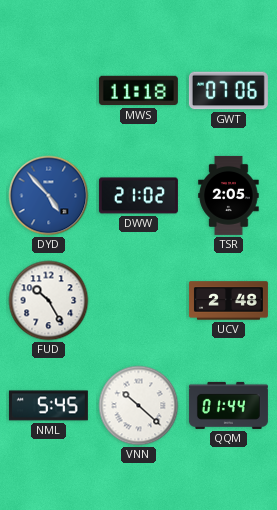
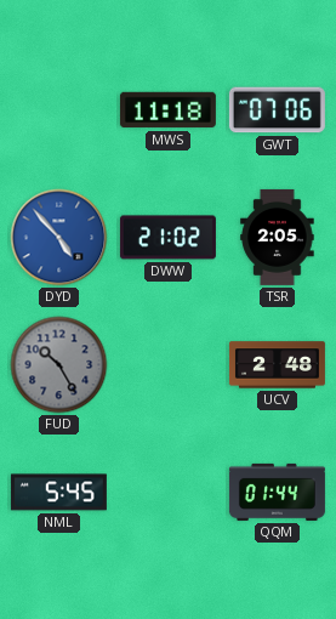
FUD dial: white -> grey
VNN: 10:22 -> none
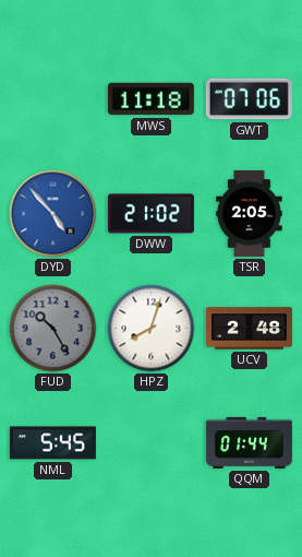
HPZ: none -> 8:03
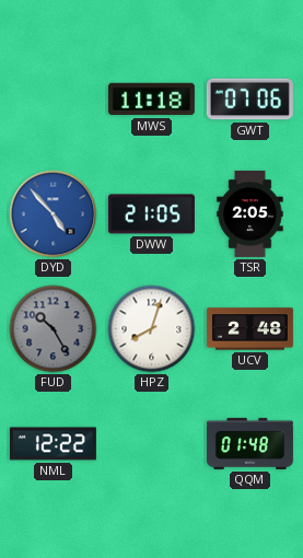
DWW: 21:02 -> 21:05
NML: 5:45 -> 12:22
QQM: 01:44 -> 01:48
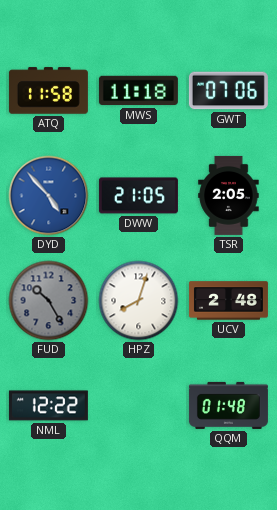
ATQ: none -> 11:58
